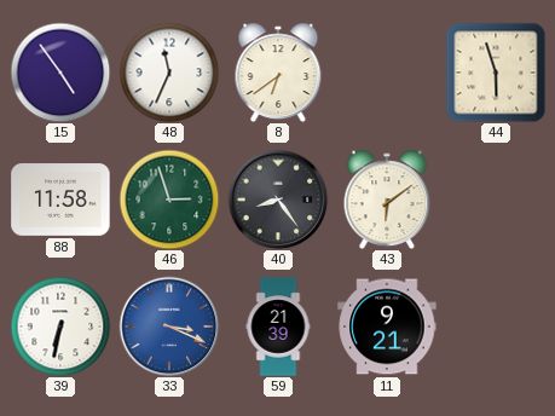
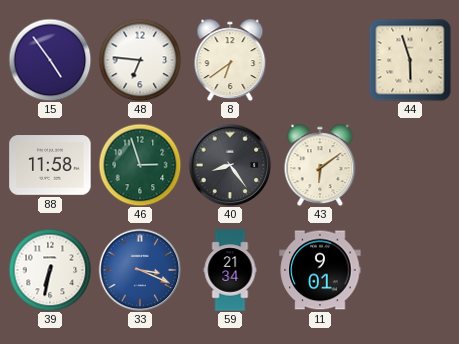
48: 11:34 -> 6:46
59: 21:39 -> 21:34
11: 9:21 -> 9:01
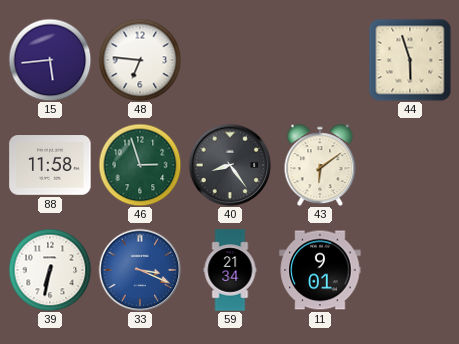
15: 4:54 -> 5:44
8: 6:39 -> none
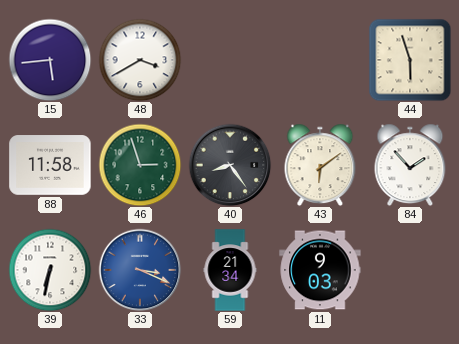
48: 6:46 -> 3:40
84: none -> 1:53
11: 9:01 -> 9:03
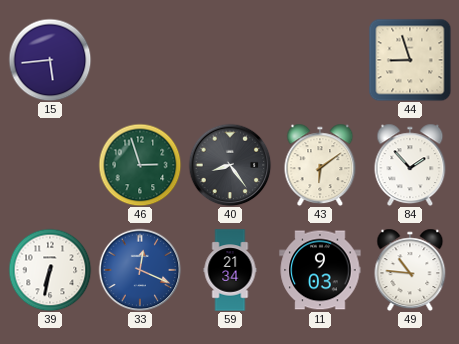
48: 3:40 -> none
44: 5:57 -> 8:57
88: 11:58 -> none
33: 3:19 -> 12:19
49: none -> 10:46
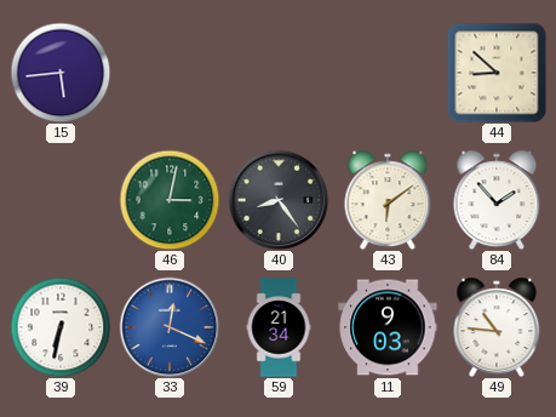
44: 8:57 -> 8:52
46: 2:57 -> 3:02
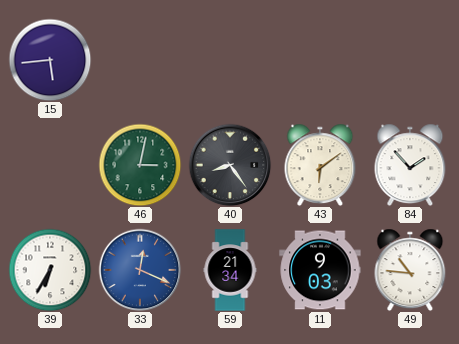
44: 8:52 -> none
39: 6:32 -> 6:35
